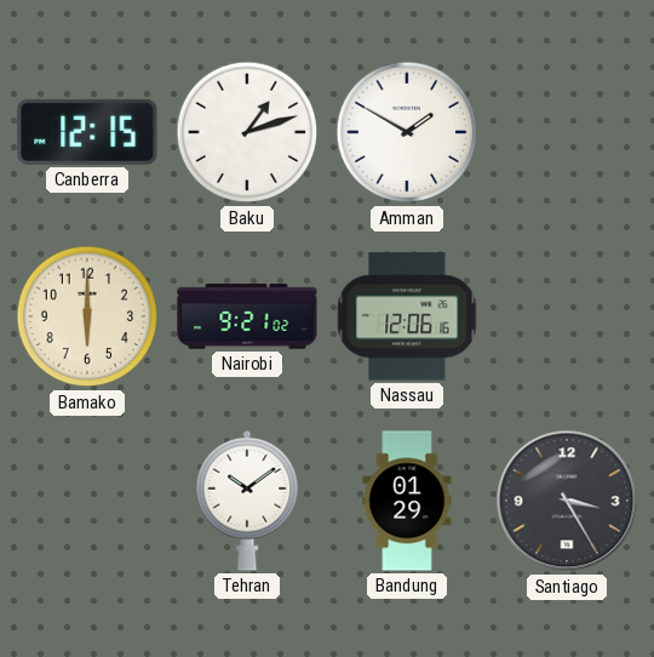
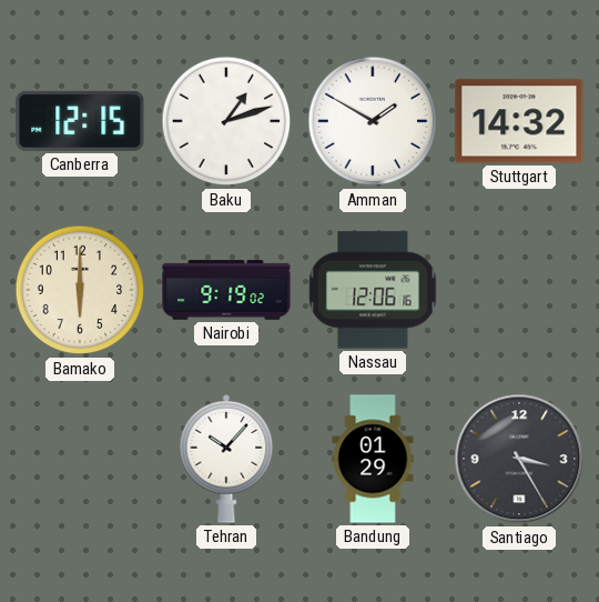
Stuttgart: none -> 14:32
Nairobi: 9:21 -> 9:19
Tehran: 10:09 -> 10:07
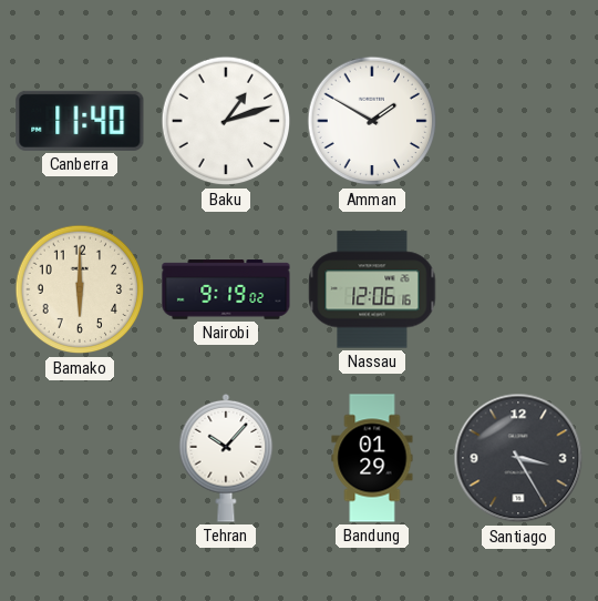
Canberra: 12:15 -> 11:40
Stuttgart: 14:32 -> none
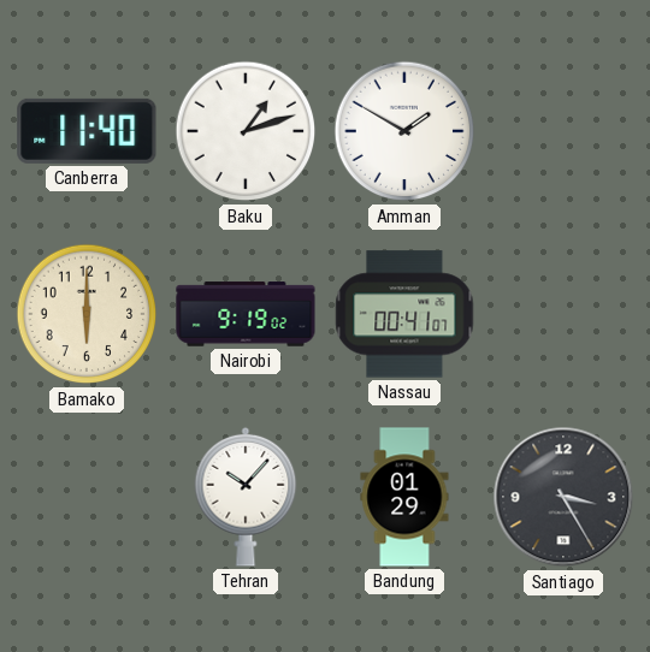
Nassau: 12:06 -> 00:41
